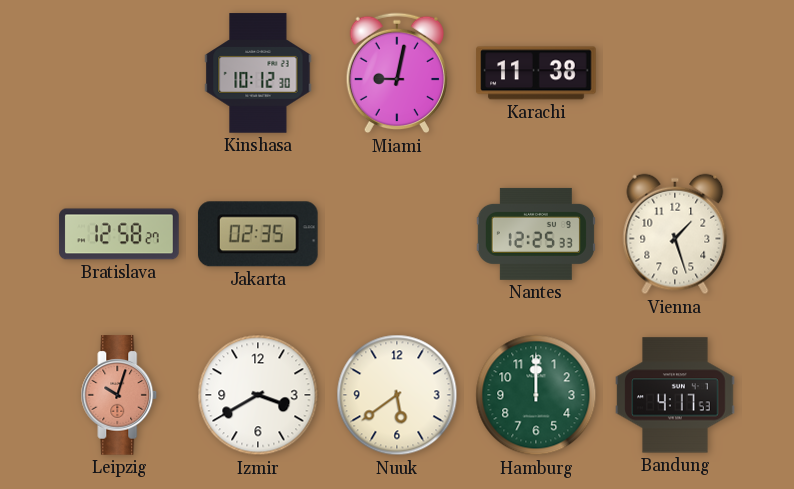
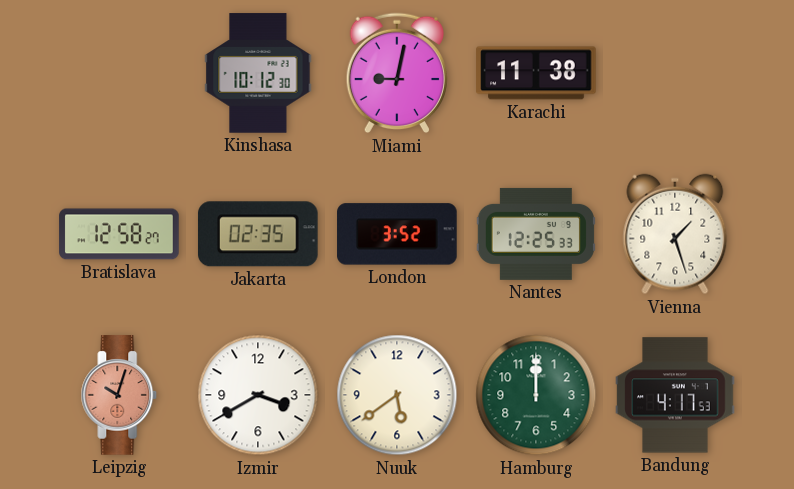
London: none -> 3:52
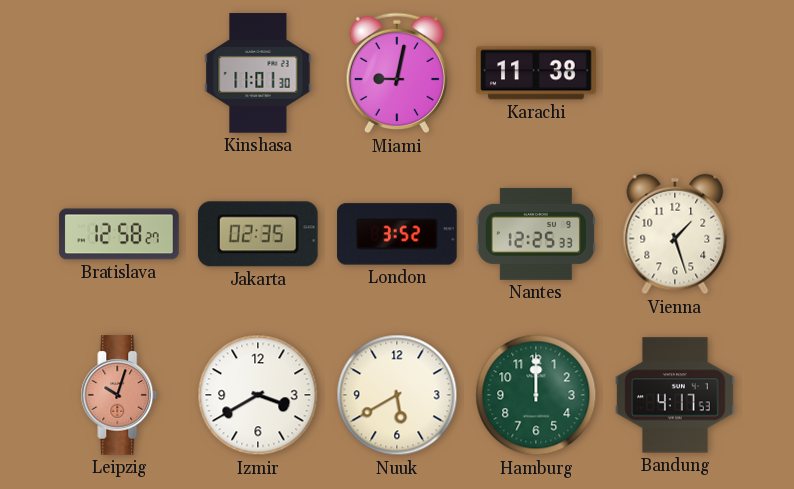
Kinshasa: 10:12 -> 11:01
Nuuk: 5:39 -> 5:40
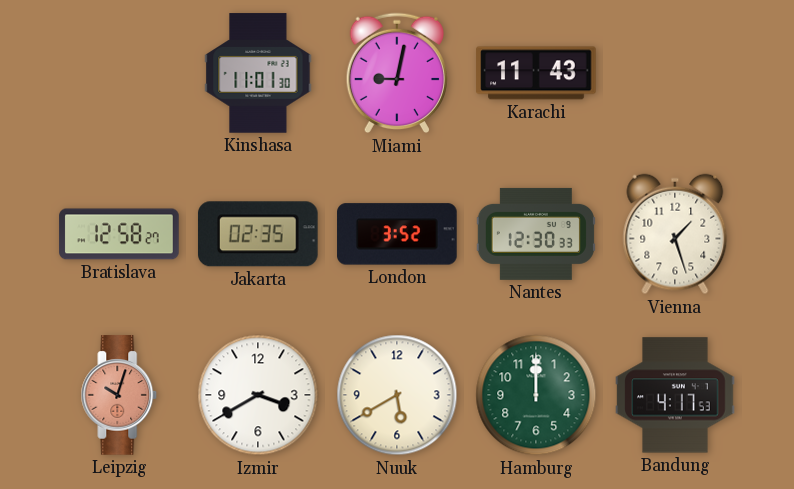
Karachi: 11:38 -> 11:43
Nantes: 12:25 -> 12:30
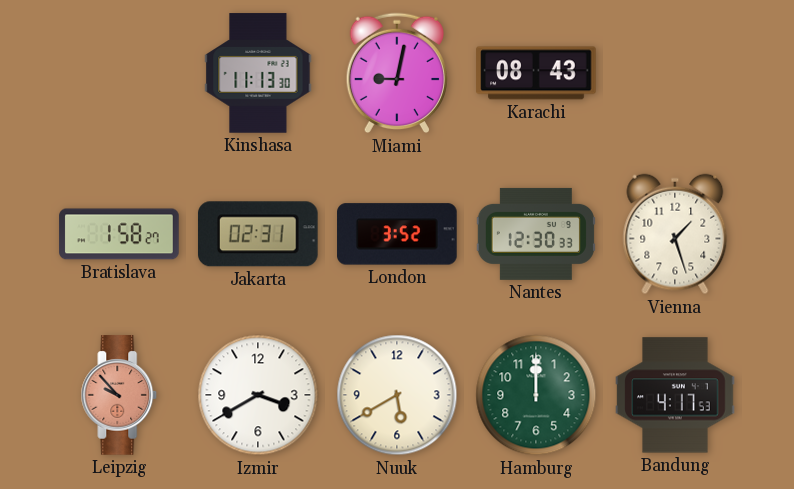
Kinshasa: 11:01 -> 11:13
Karachi: 11:43 -> 08:43
Bratislava: 12:58 -> 1:58
Jakarta: 02:35 -> 02:31
Leipzig: 10:03 -> 9:53
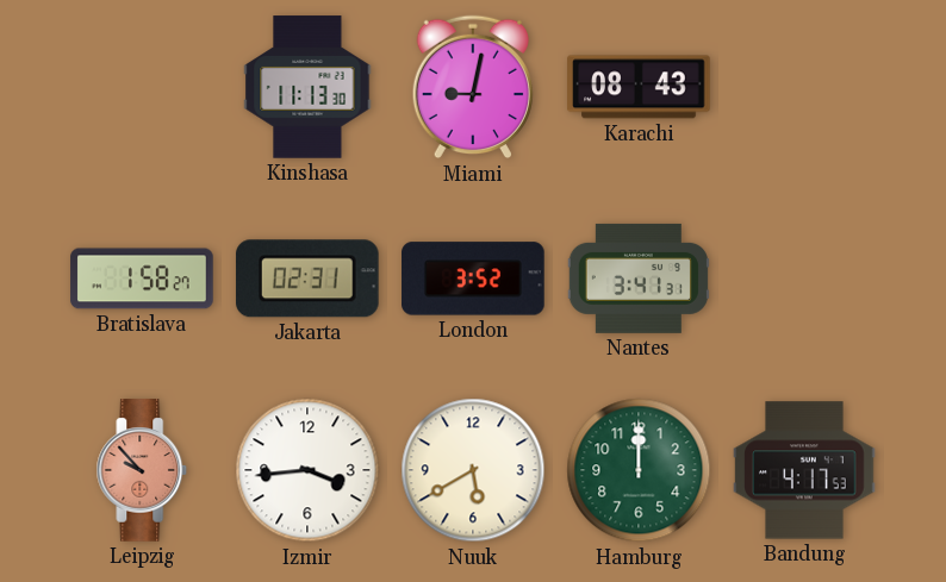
Nantes: 12:30 -> 3:41
Vienna: 1:27 -> none
Izmir: 3:40 -> 3:44
